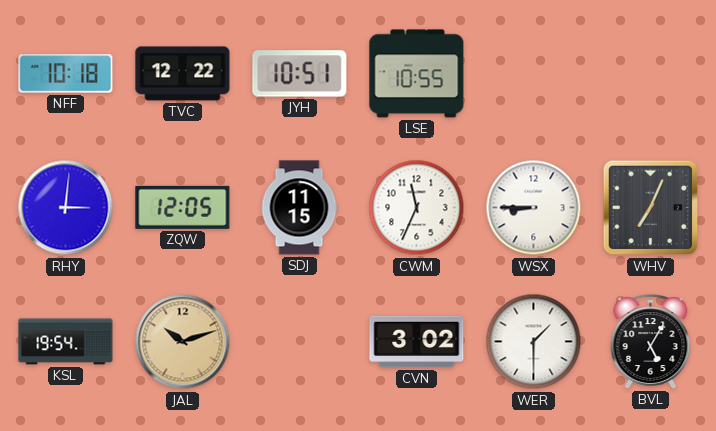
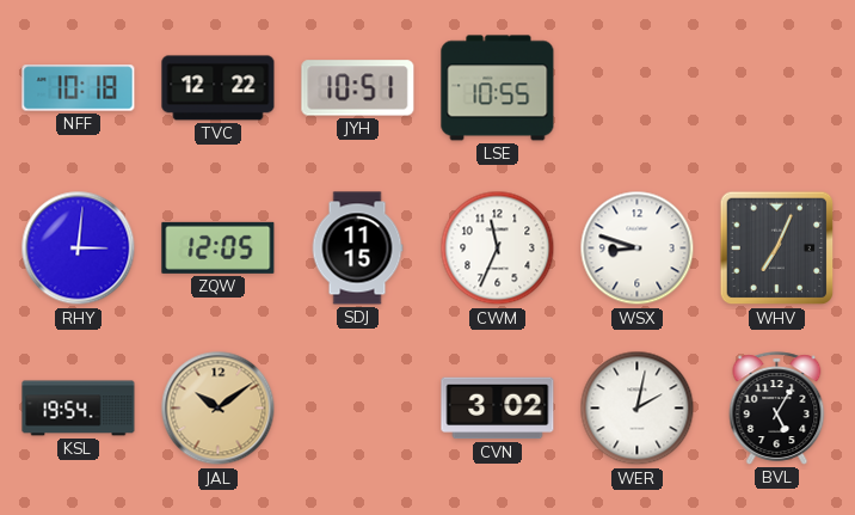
WSX: 8:45 -> 8:48
JAL: 10:12 -> 10:09
WER: 1:30 -> 2:02
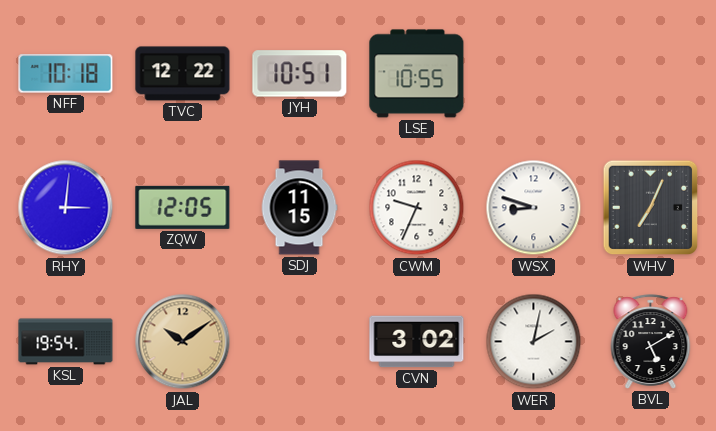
CWM: 11:34 -> 9:34
BVL: 5:05 -> 5:10
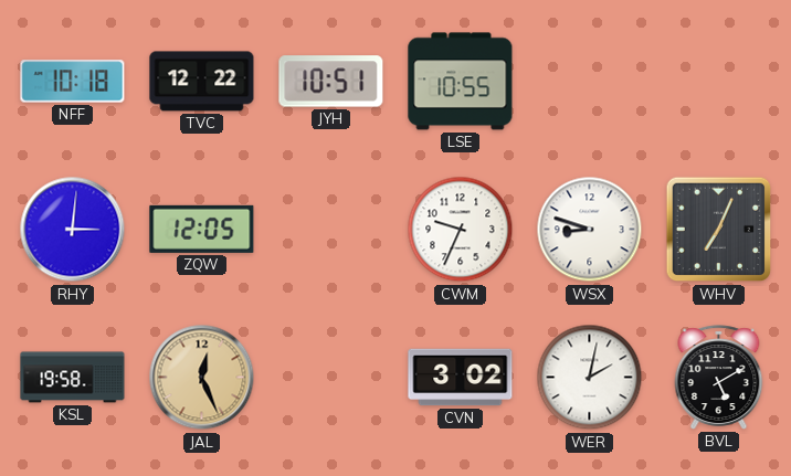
SDJ: 11:15 -> none
KSL: 19:54 -> 19:58
JAL: 10:09 -> 12:26
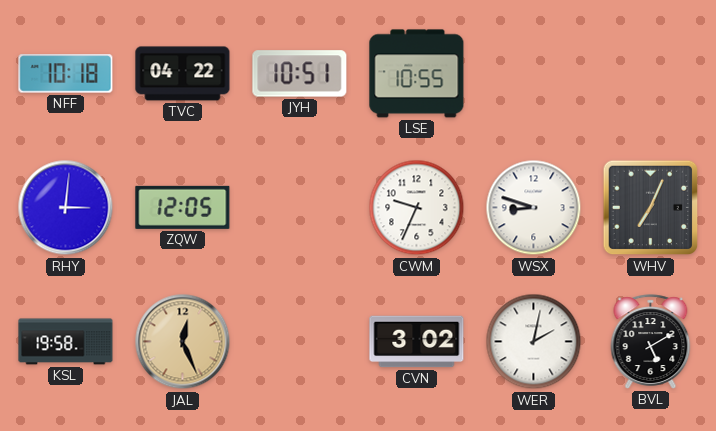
TVC: 12:22 -> 04:22
